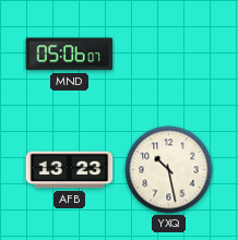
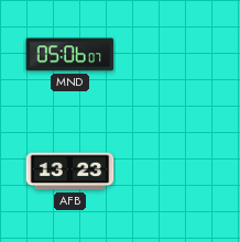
YXQ: 10:28 -> none
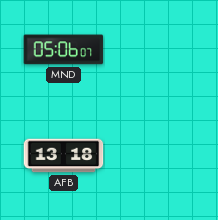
AFB: 13:23 -> 13:18
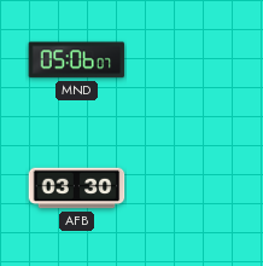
AFB: 13:18 -> 03:30
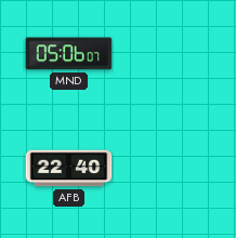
AFB: 03:30 -> 22:40
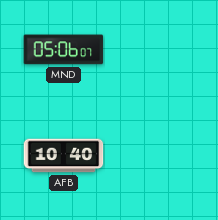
AFB: 22:40 -> 10:40
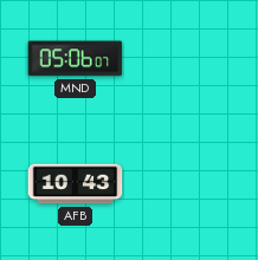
AFB: 10:40 -> 10:43
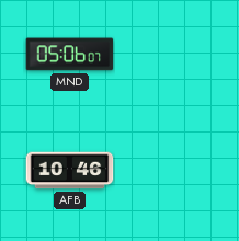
AFB: 10:43 -> 10:46
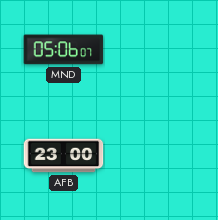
AFB: 10:46 -> 23:00
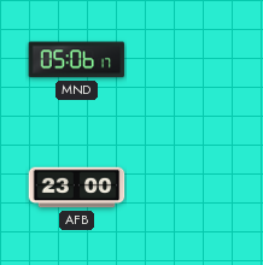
MND: 05:06:07 -> 05:06:17
